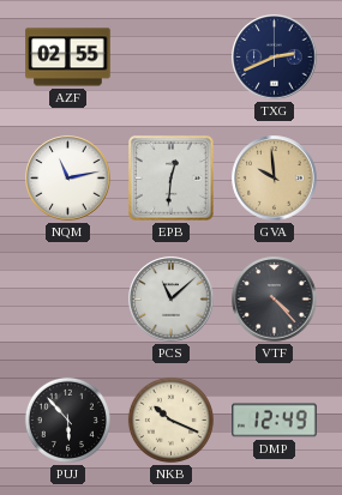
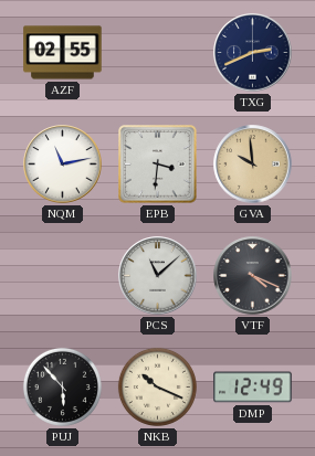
EPB: 12:31 -> 3:31
VTF: 4:23 -> 4:19
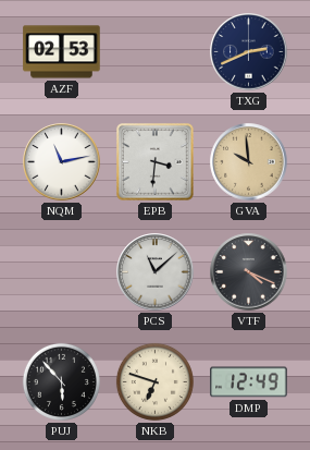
AZF: 02:55 -> 02:53
NKB: 10:19 -> 6:48
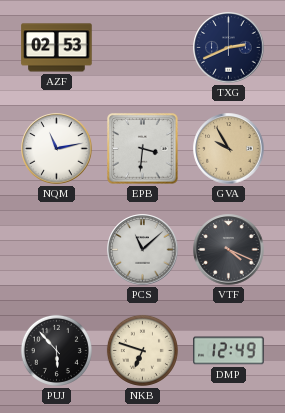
GVA: 9:59 -> 9:55
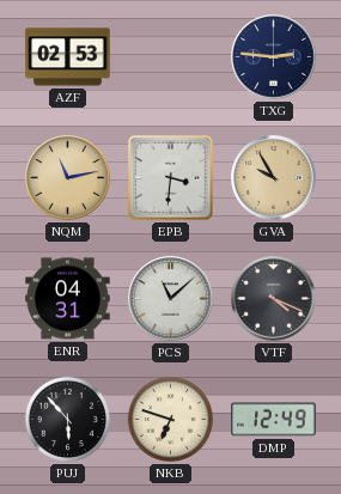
TXG: 2:41 -> 2:46
NQM dial: white -> champagne
ENR: none -> 04:31
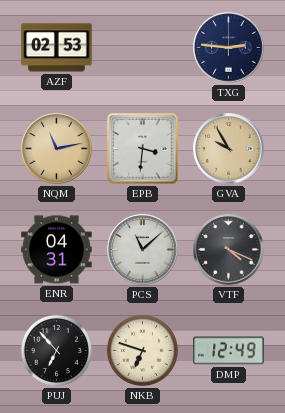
PUJ: 5:53 -> 6:53
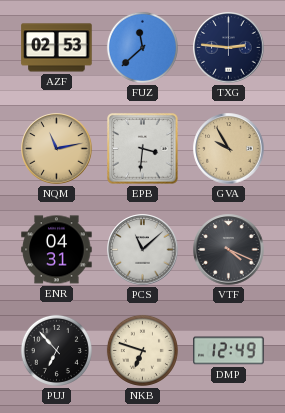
FUZ: none -> 11:38
